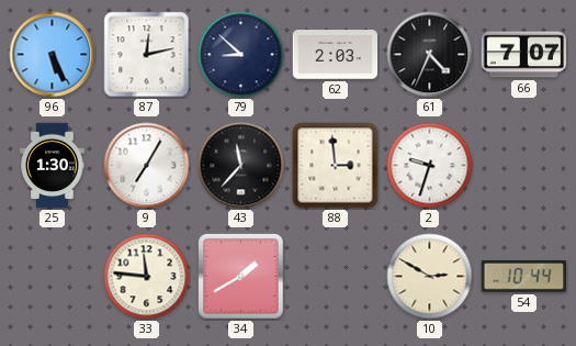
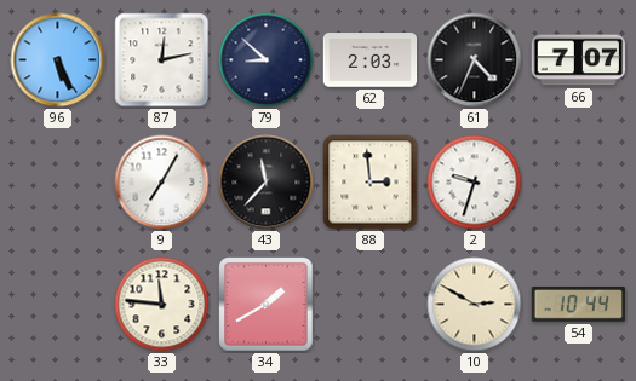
25: 1:30 -> none
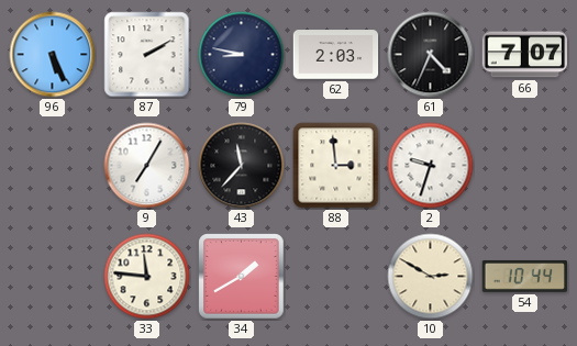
87: 12:13 -> 2:10
79: 8:52 -> 8:47
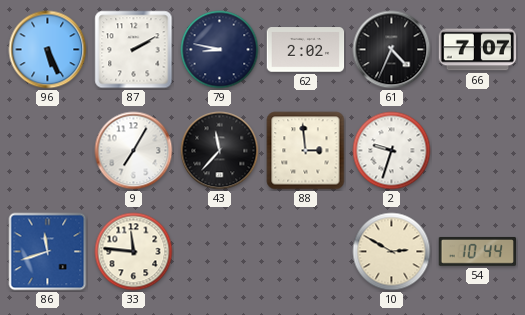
62: 2:03 -> 2:02
86: none -> 11:42
34: 1:40 -> none
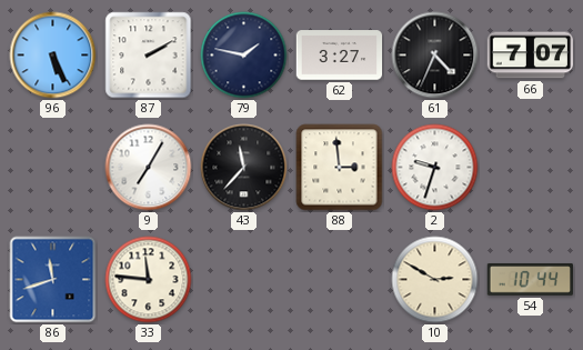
79: 8:47 -> 1:47
62: 2:02 -> 3:27
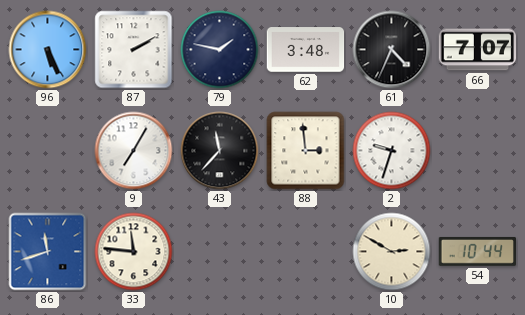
62: 3:27 -> 3:48
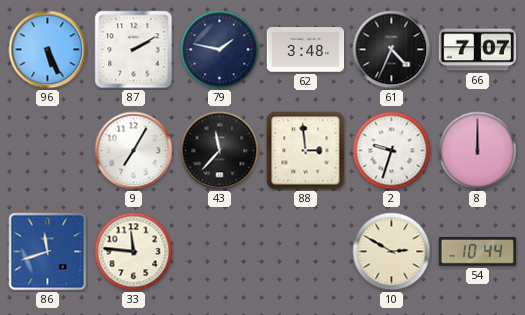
8: none -> 12:00
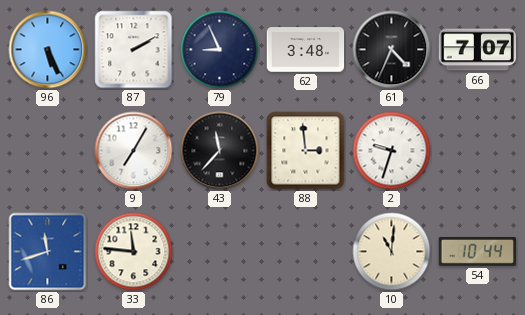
79: 1:47 -> 8:56
8: 12:00 -> none
10: 2:50 -> 11:01
